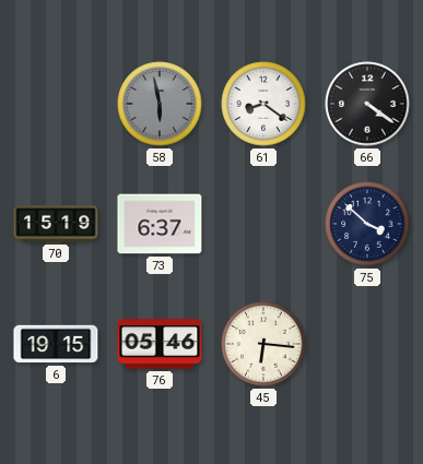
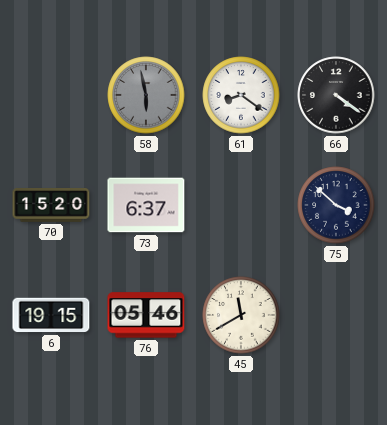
70: 15:19 -> 15:20
45: 6:16 -> 11:40
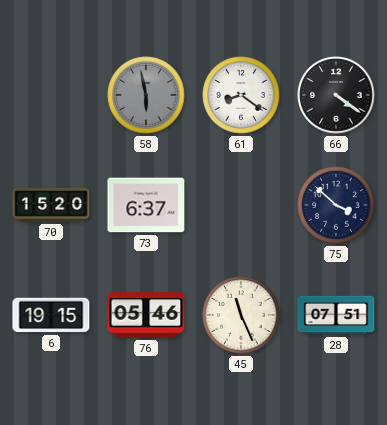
45: 11:40 -> 11:26
28: none -> 07:51
